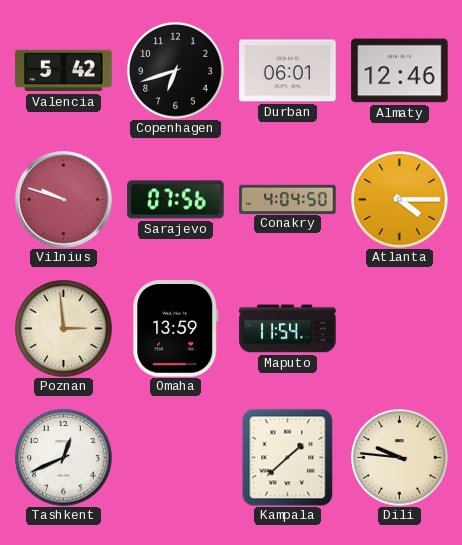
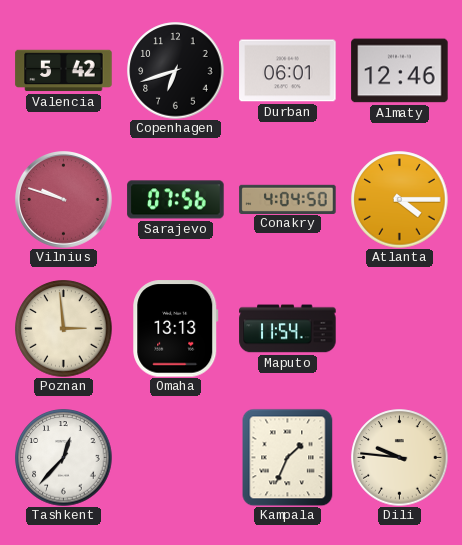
Omaha: 13:59 -> 13:13
Tashkent: 12:41 -> 12:37
Kampala: 1:38 -> 1:34
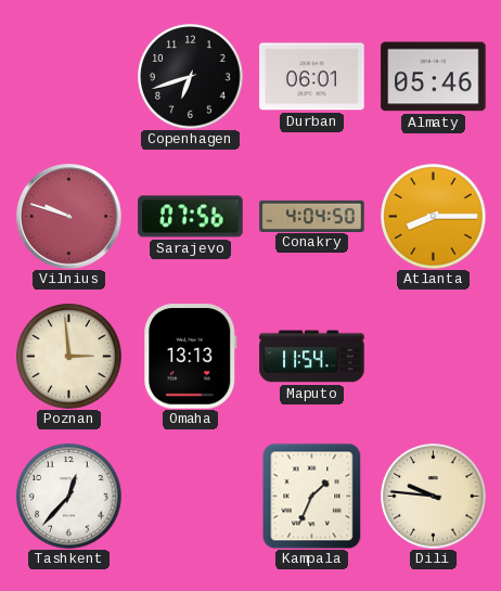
Valencia: 5:42 -> none
Almaty: 12:46 -> 05:46
Atlanta: 4:15 -> 8:15
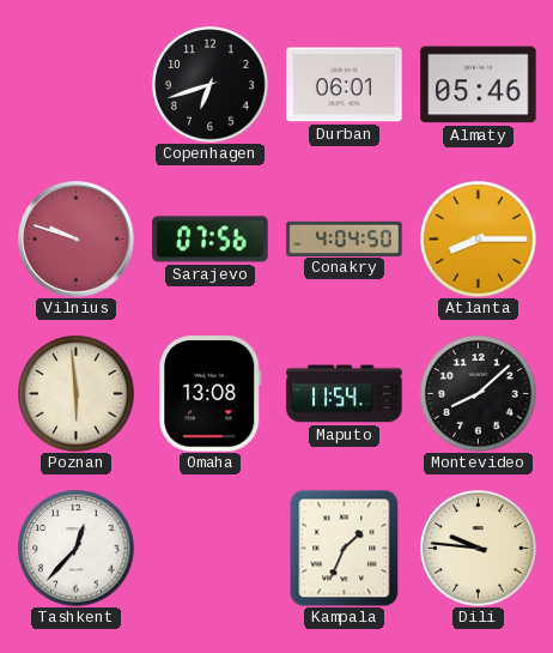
Poznan: 2:59 -> 5:59
Omaha: 13:13 -> 13:08
Montevideo: none -> 8:08
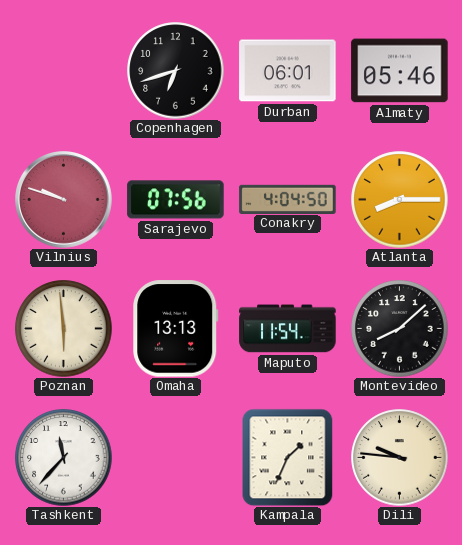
Omaha: 13:08 -> 13:13
Tashkent: 12:37 -> 11:37
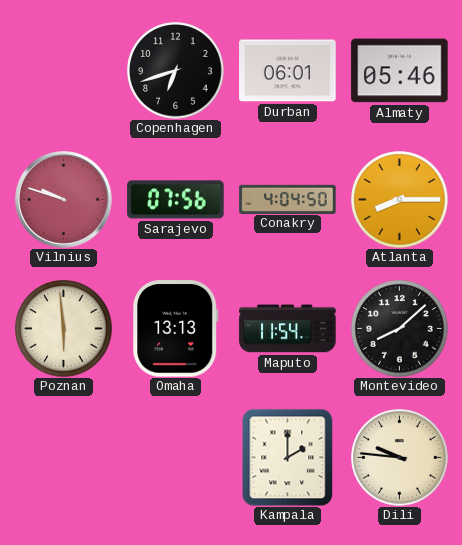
Tashkent: 11:37 -> none
Kampala: 1:34 -> 2:00
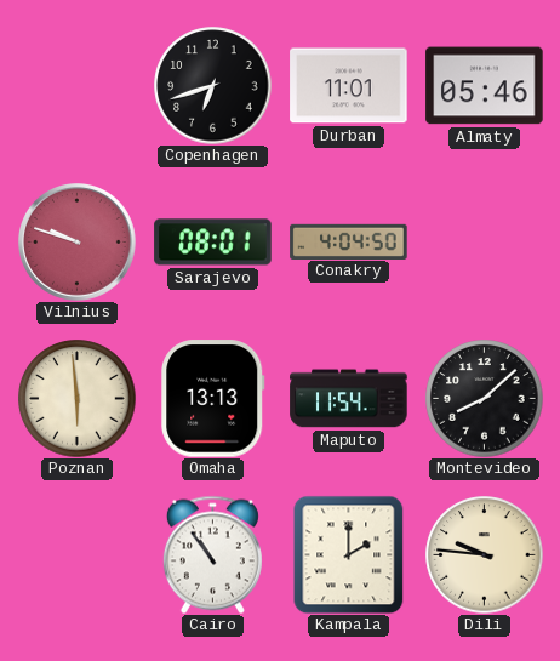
Durban: 06:01 -> 11:01
Sarajevo: 07:56 -> 08:01
Atlanta: 8:15 -> none
Cairo: none -> 10:54
